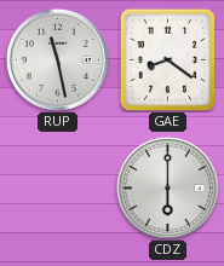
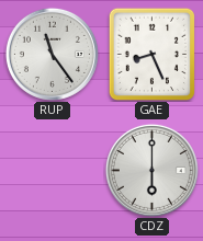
RUP: 11:28 -> 11:24
GAE: 8:21 -> 8:26
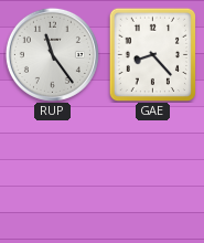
GAE: 8:26 -> 8:23
CDZ: 6:00 -> none
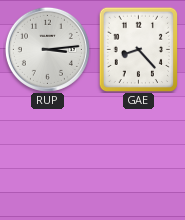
RUP: 11:24 -> 3:14
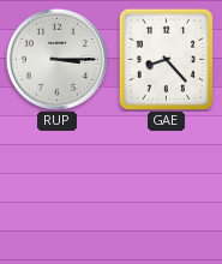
RUP: 3:14 -> 3:15
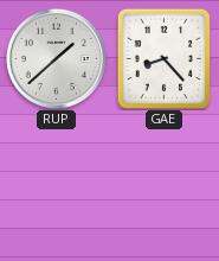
RUP: 3:15 -> 1:38
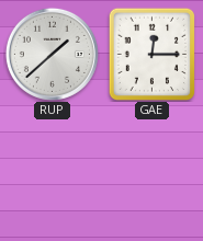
GAE: 8:23 -> 12:15
